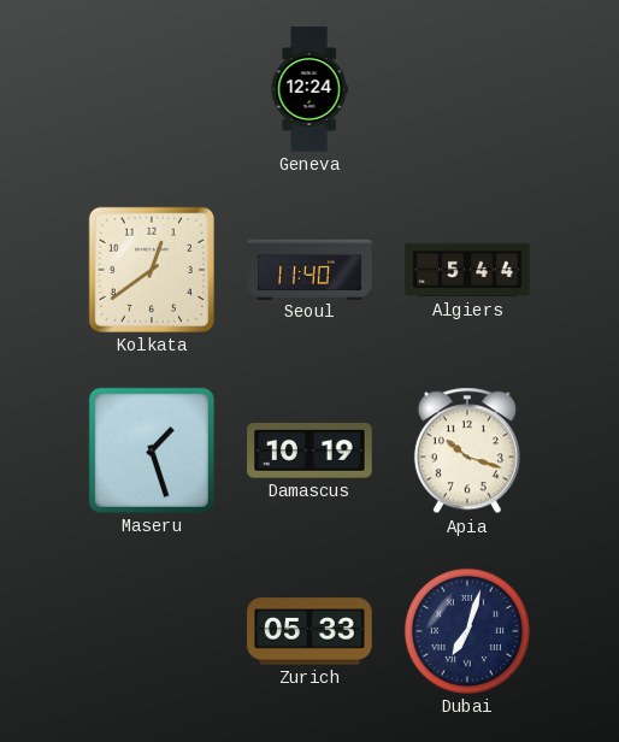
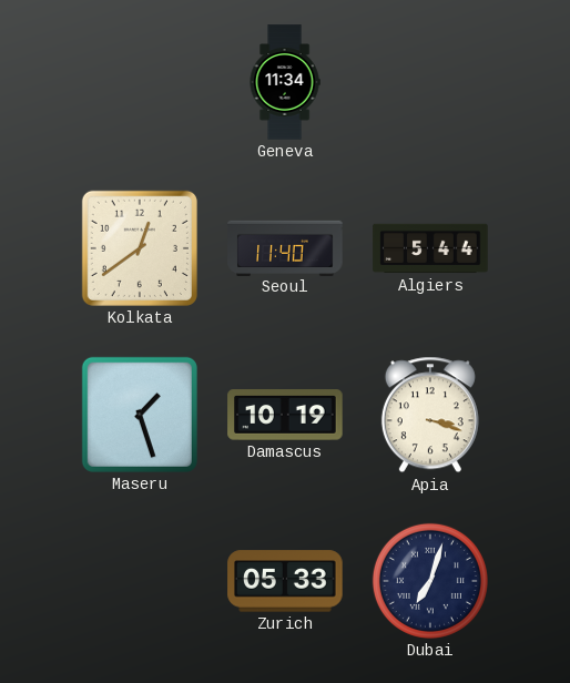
Geneva: 12:24 -> 11:34
Apia: 10:18 -> 3:18
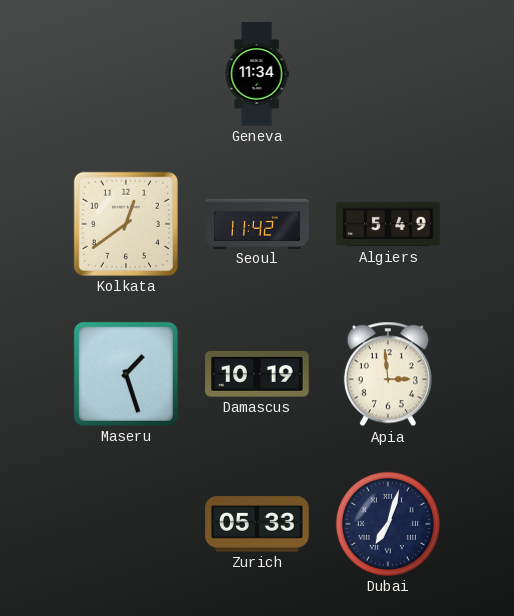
Seoul: 11:40 -> 11:42
Algiers: 5:44 -> 5:49
Apia: 3:18 -> 2:59
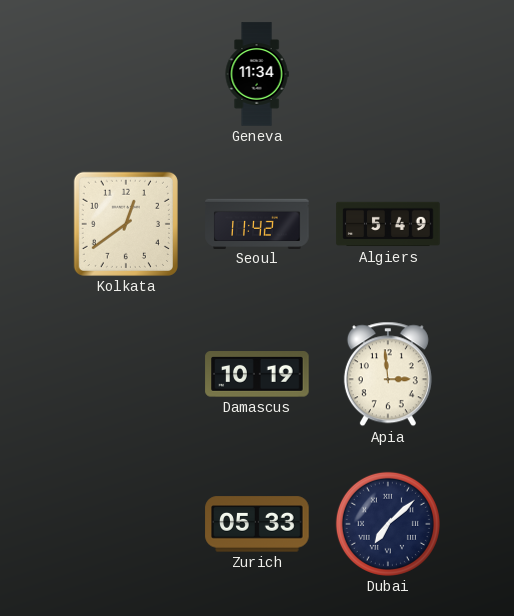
Maseru: 1:27 -> none
Dubai: 7:03 -> 7:08
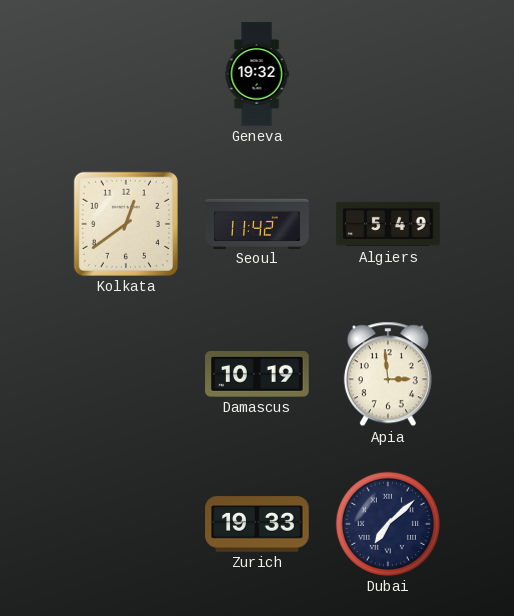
Geneva: 11:34 -> 19:32
Zurich: 05:33 -> 19:33
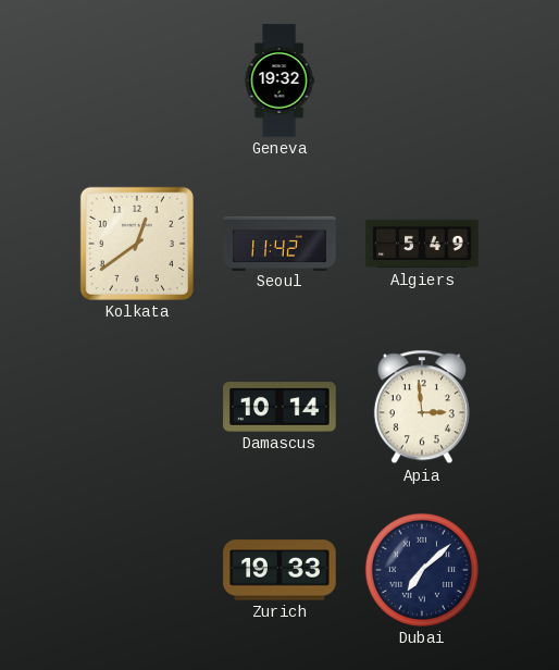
Damascus: 10:19 -> 10:14
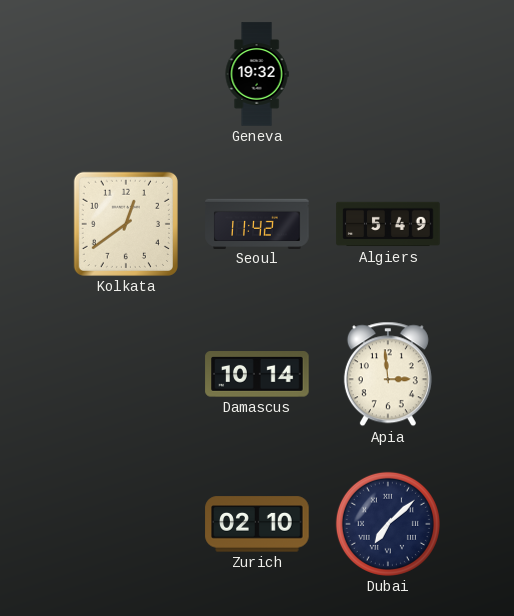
Zurich: 19:33 -> 02:10
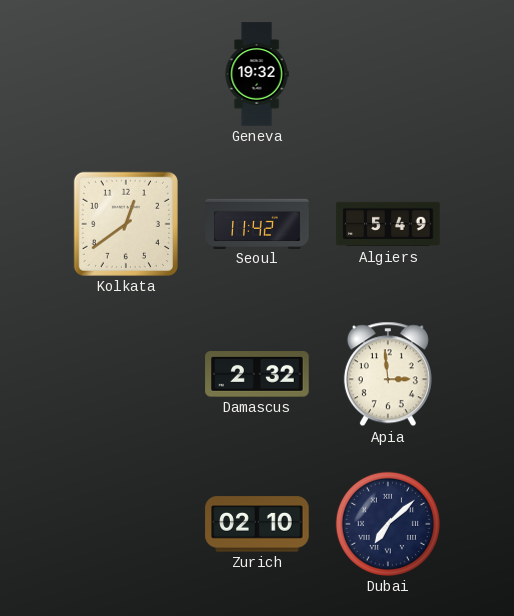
Damascus: 10:14 -> 2:32
